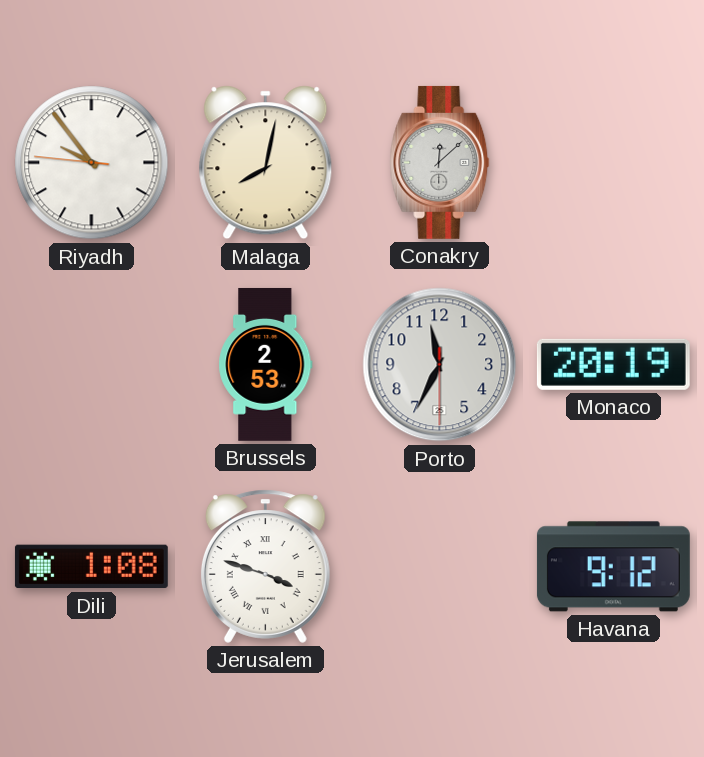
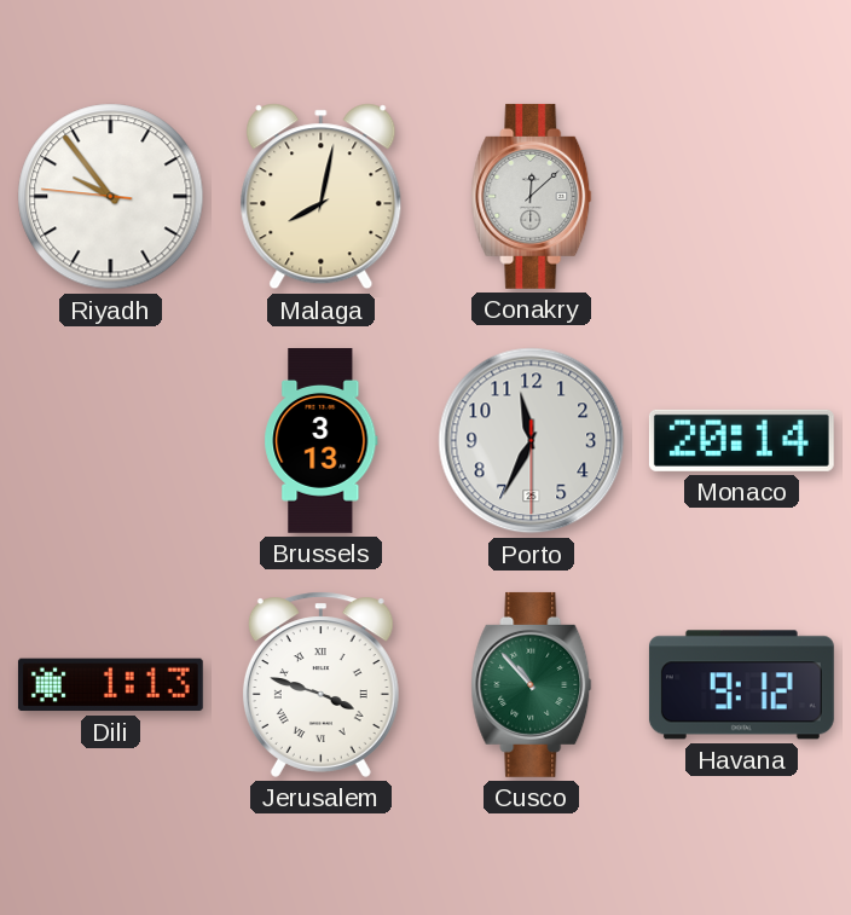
Brussels: 2:53 -> 3:13
Monaco: 20:19 -> 20:14
Dili: 1:08 -> 1:13
Cusco: none -> 10:53
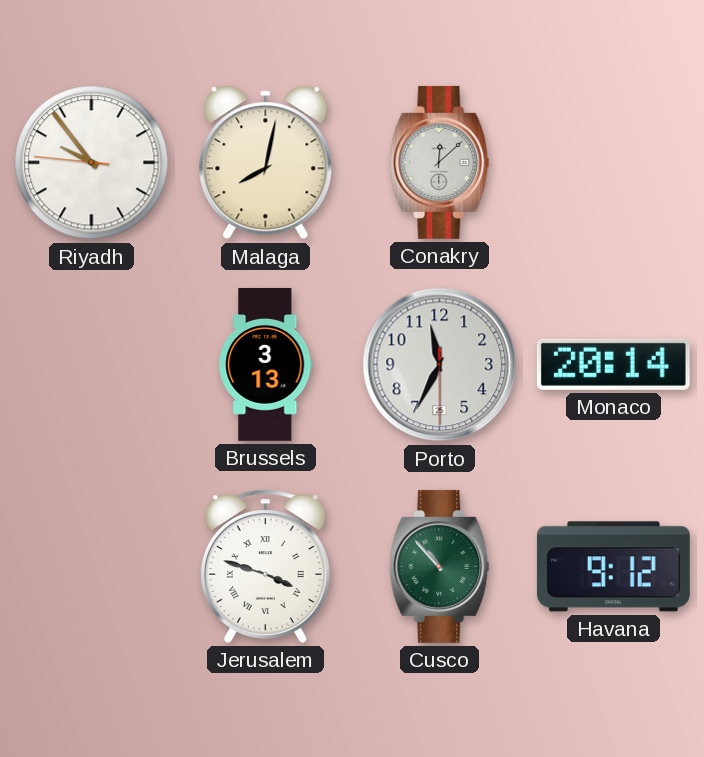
Dili: 1:13 -> none
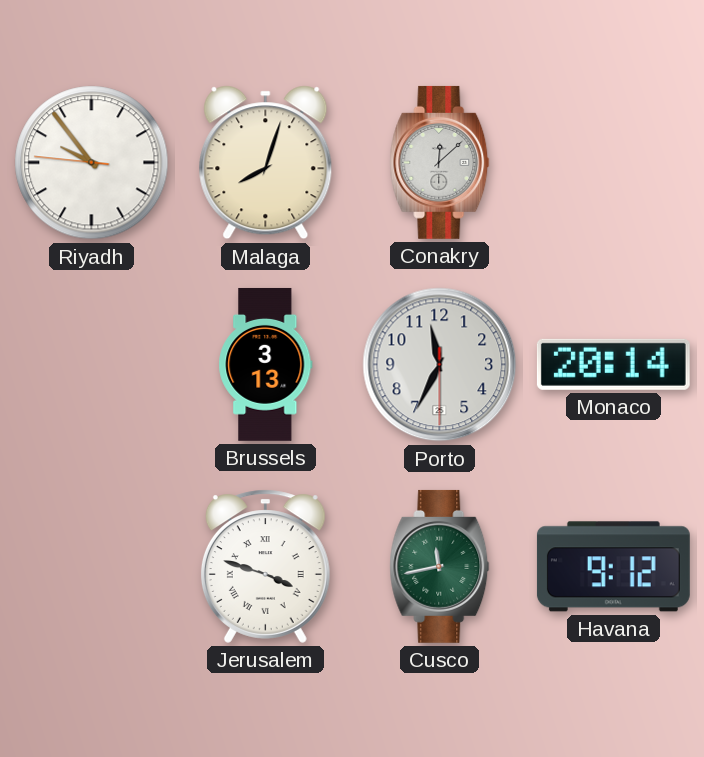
Malaga: 8:02 -> 8:03
Cusco: 10:53 -> 11:43
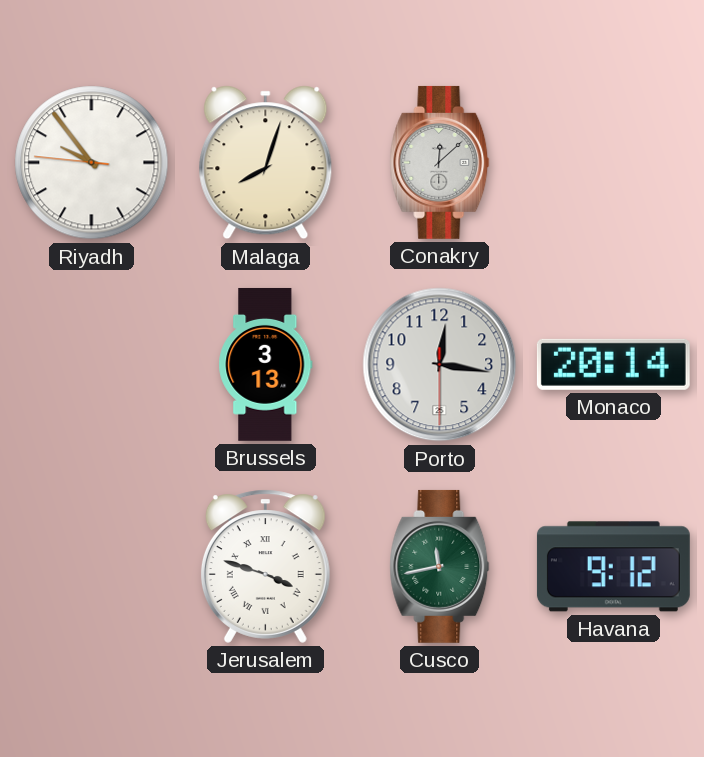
Porto: 11:34 -> 12:16
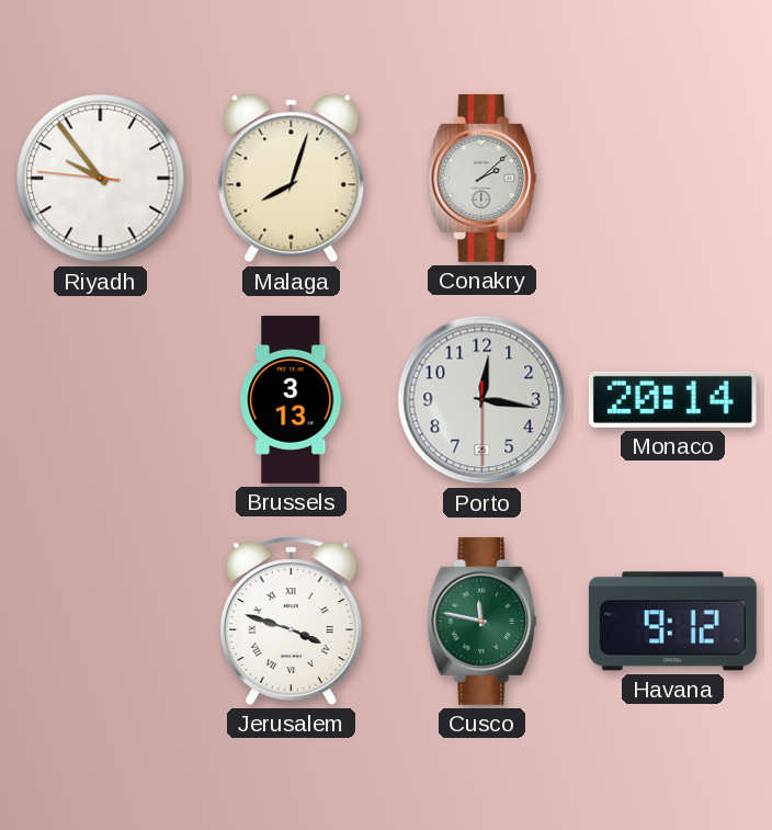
Conakry: 12:08 -> 2:08
Cusco: 11:43 -> 11:47
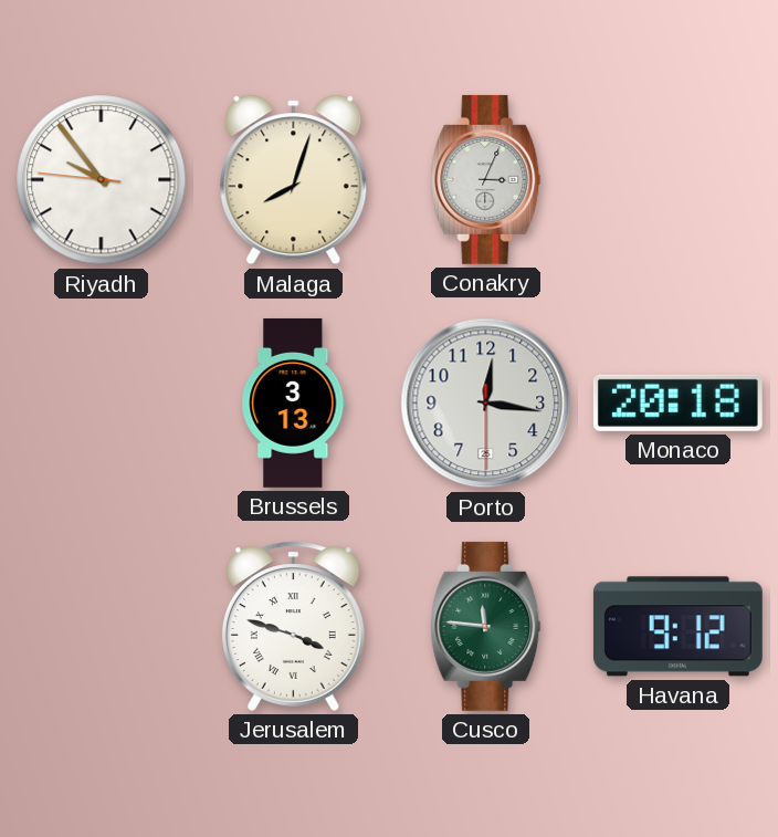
Conakry: 2:08 -> 3:04
Monaco: 20:14 -> 20:18
Cusco: 11:47 -> 11:46
